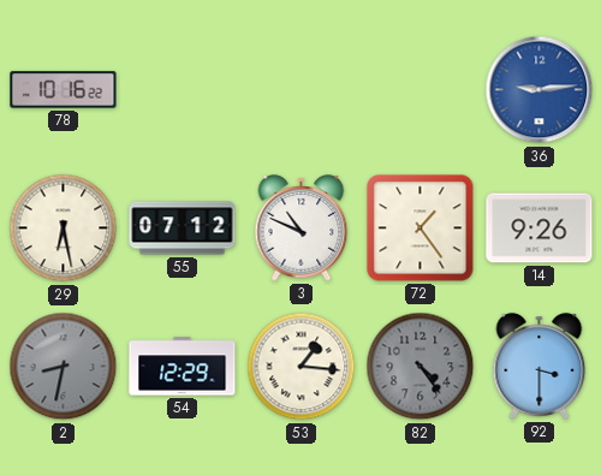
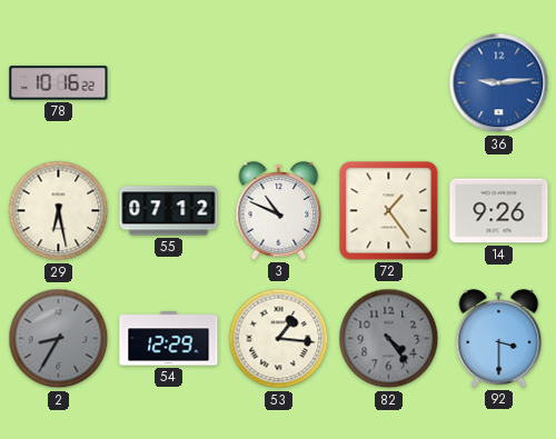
2: 8:32 -> 8:35
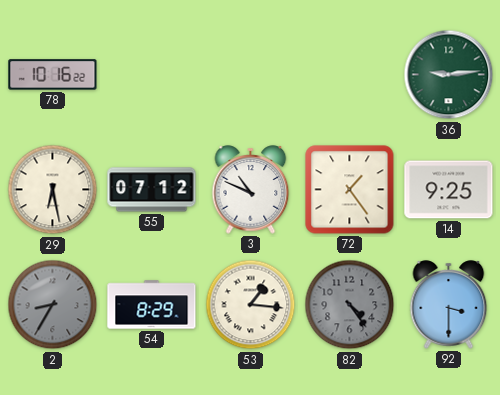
36 dial: blue -> green
14: 9:26 -> 9:25
54: 12:29 -> 8:29
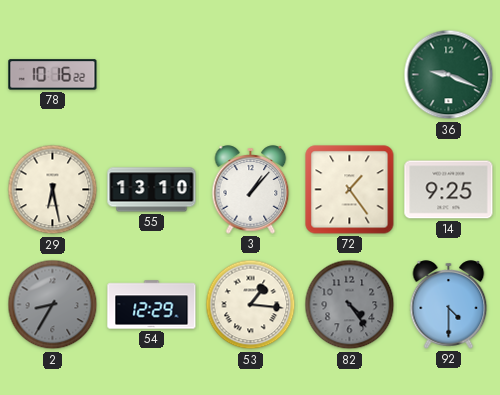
36: 9:14 -> 9:19
55: 07:12 -> 13:10
3: 10:49 -> 1:07
54: 8:29 -> 12:29
92: 3:30 -> 4:30
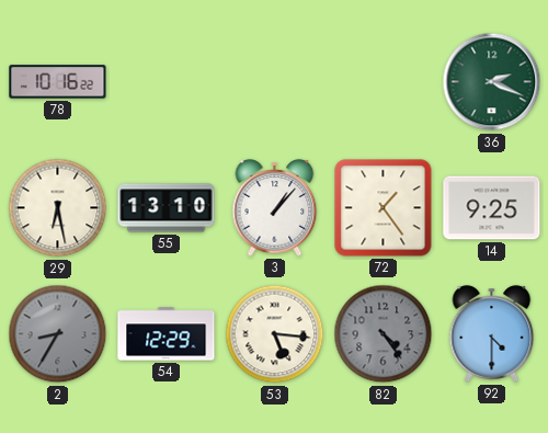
36: 9:19 -> 2:19
53: 1:16 -> 5:16
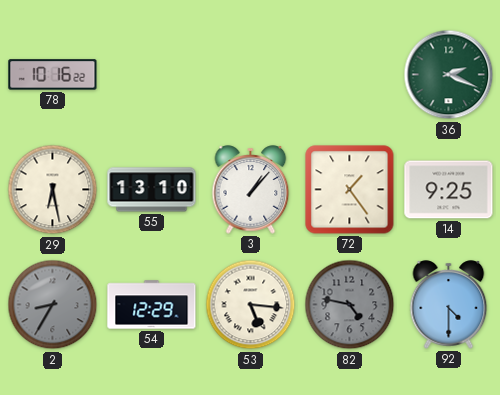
82: 4:24 -> 4:47
